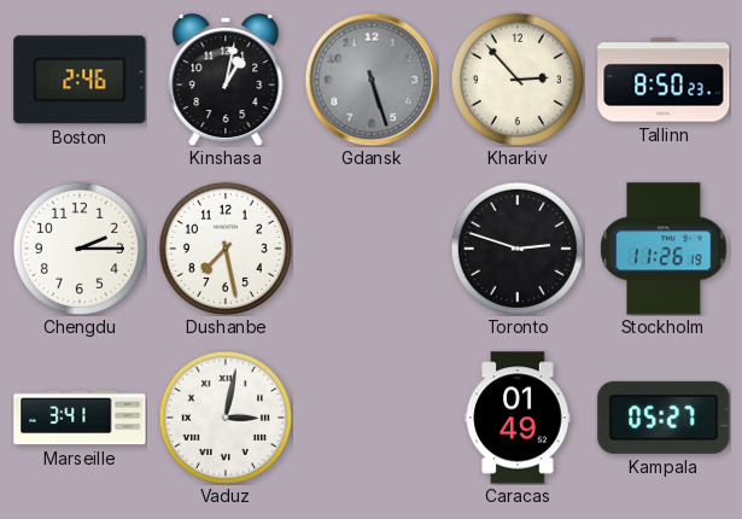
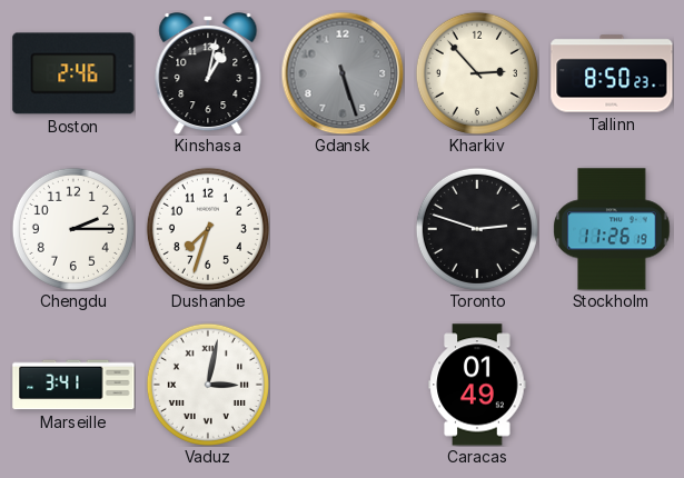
Dushanbe: 7:28 -> 7:33
Kampala: 05:27 -> none
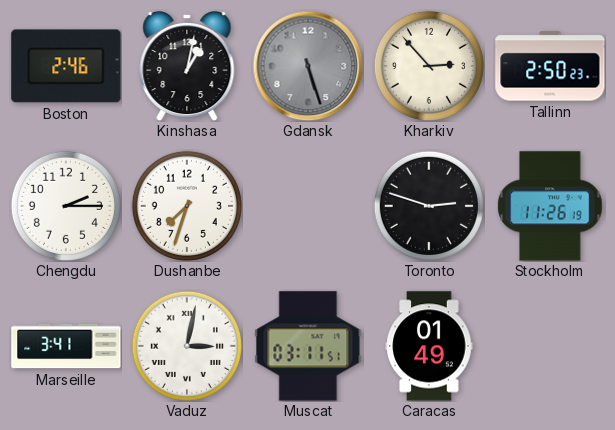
Tallinn: 8:50 -> 2:50
Muscat: none -> 03:11
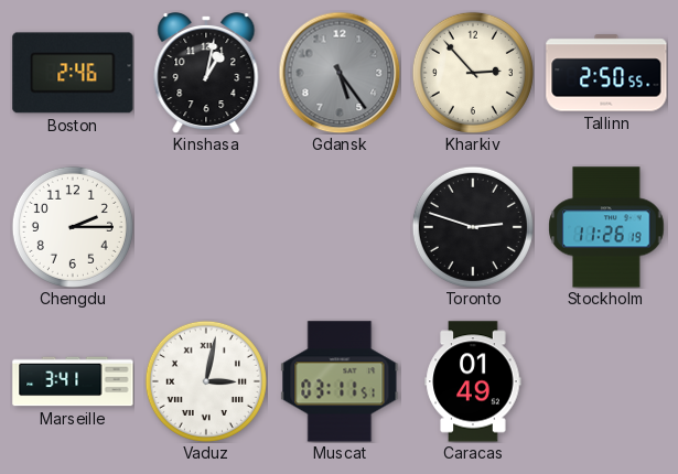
Gdansk: 5:27 -> 5:24
Tallinn: 2:50:23 -> 2:50:55
Dushanbe: 7:33 -> none
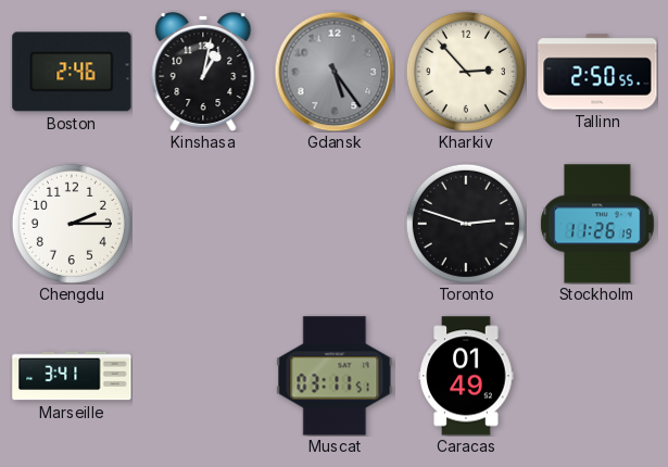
Vaduz: 3:02 -> none
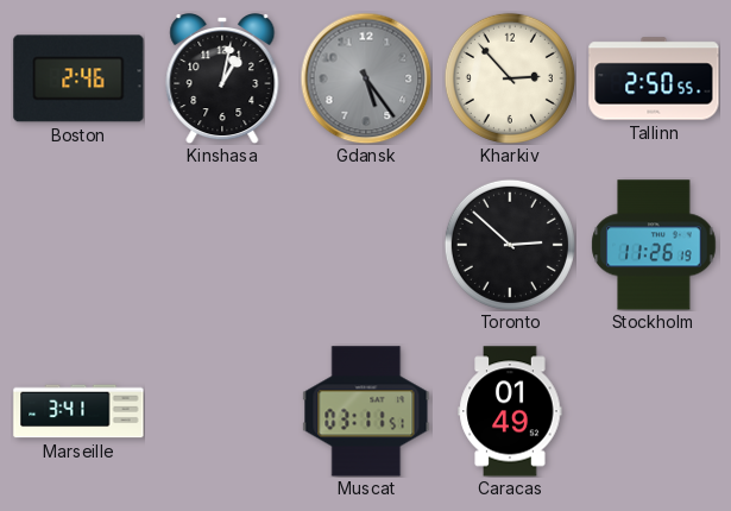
Chengdu: 2:15 -> none
Toronto: 2:48 -> 2:52
